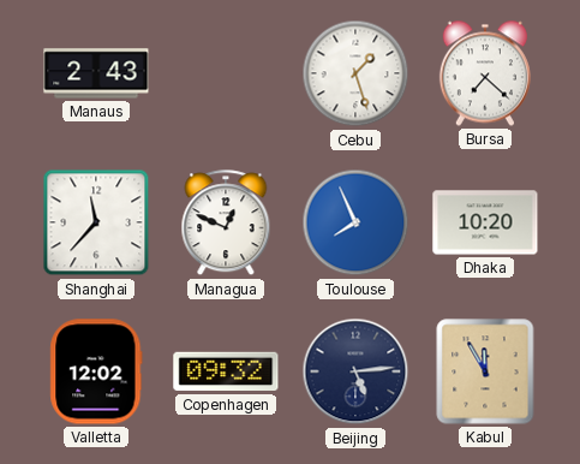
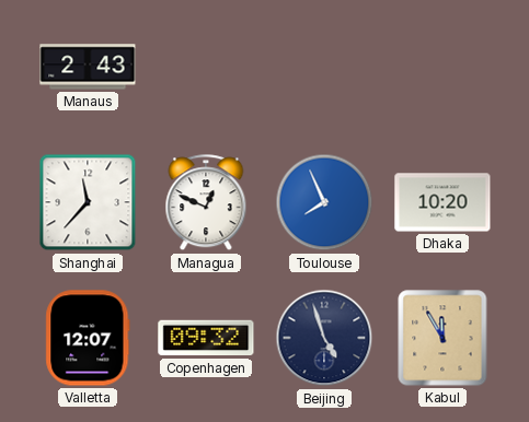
Cebu: 1:27 -> none
Bursa: 7:22 -> none
Valletta: 12:02 -> 12:07
Beijing: 5:14 -> 4:57
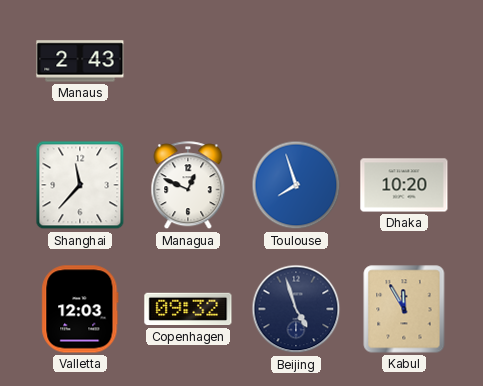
Toulouse: 7:56 -> 7:57
Valletta: 12:07 -> 12:03
